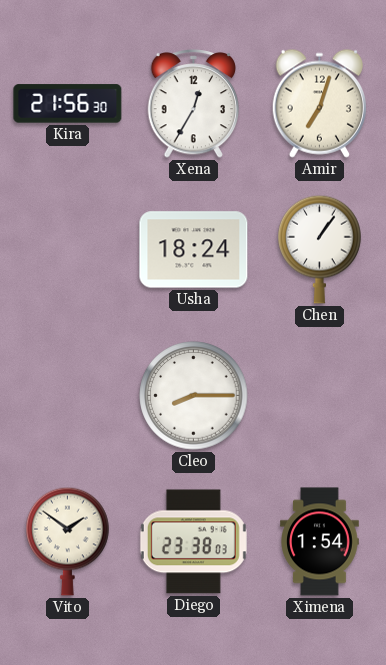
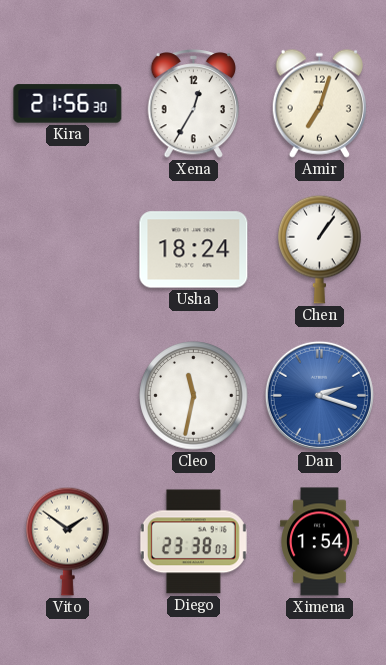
Cleo: 8:15 -> 11:32
Dan: none -> 2:18
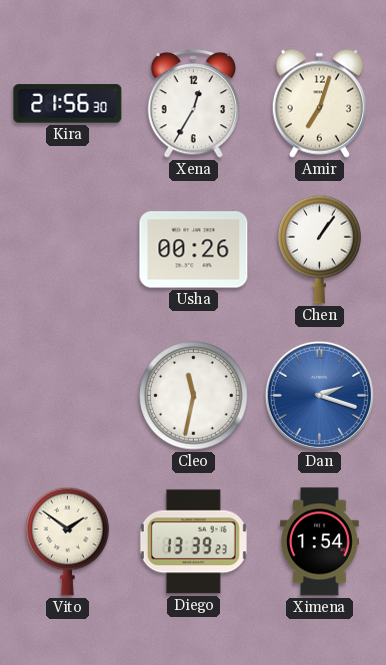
Usha: 18:24 -> 00:26
Diego: 23:38 -> 13:39
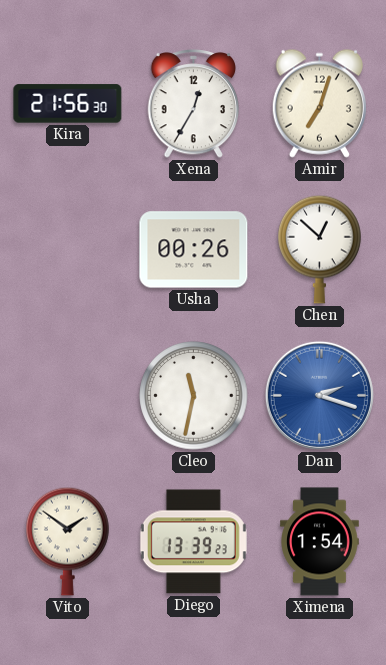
Chen: 1:06 -> 12:52
